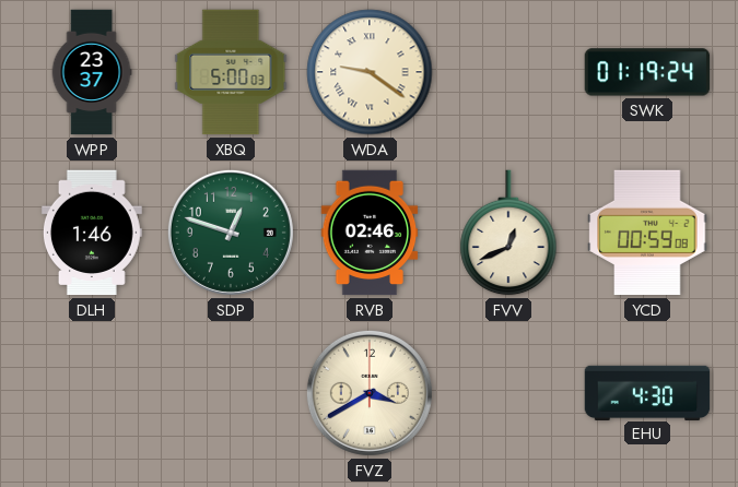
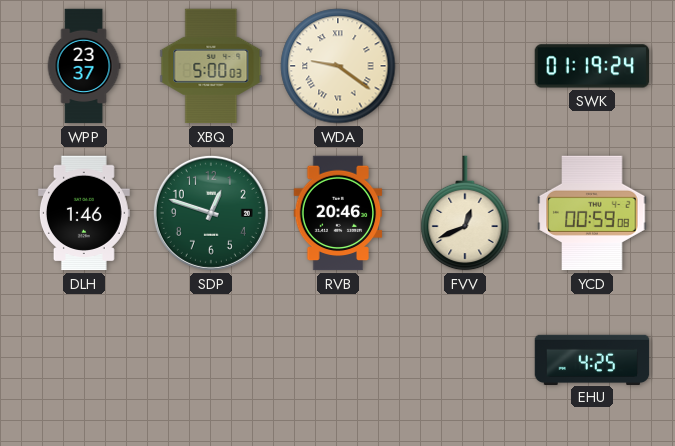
RVB: 02:46 -> 20:46
FVZ: 3:40 -> none
EHU: 4:30 -> 4:25
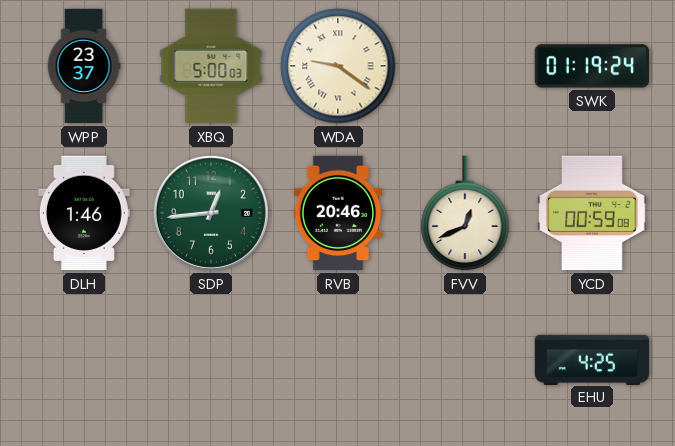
SDP: 12:48 -> 12:44
